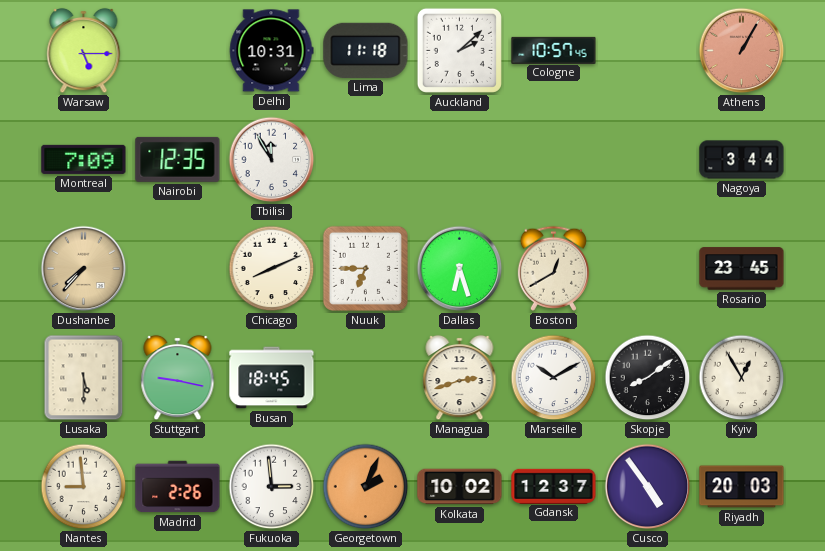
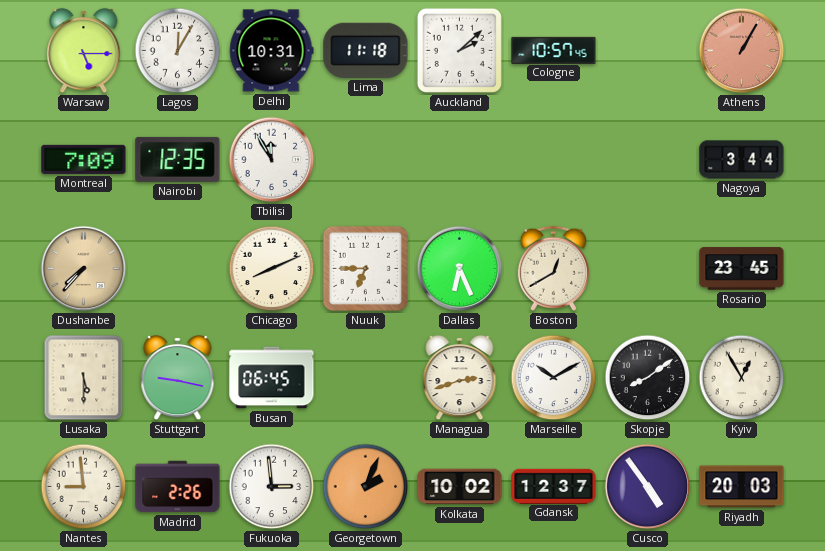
Lagos: none -> 12:05
Dallas: 6:27 -> 6:26
Busan: 18:45 -> 06:45
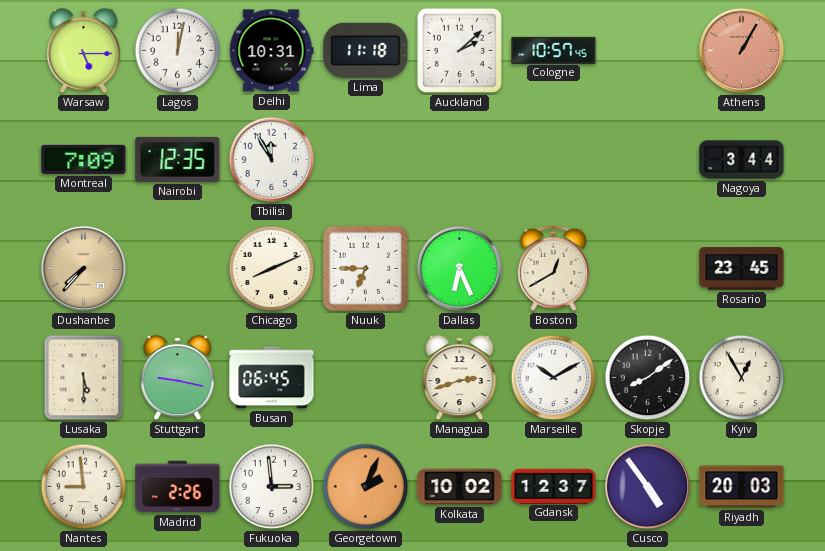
Lagos: 12:05 -> 12:02
